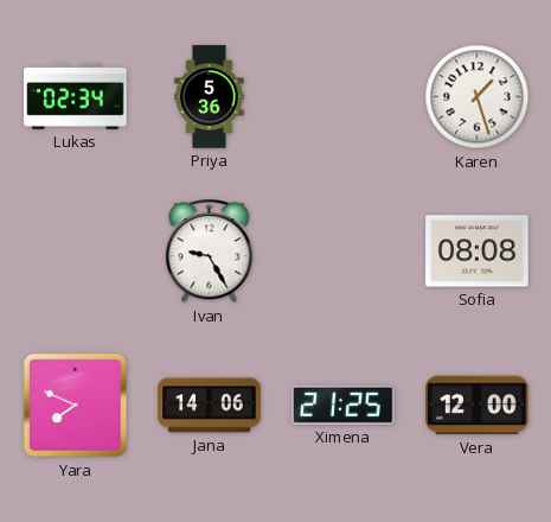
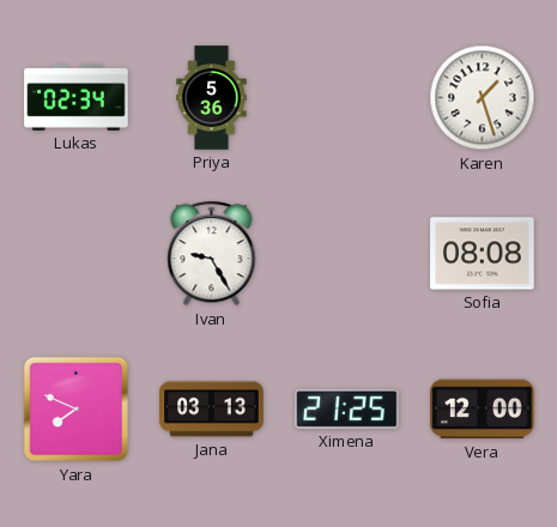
Jana: 14:06 -> 03:13
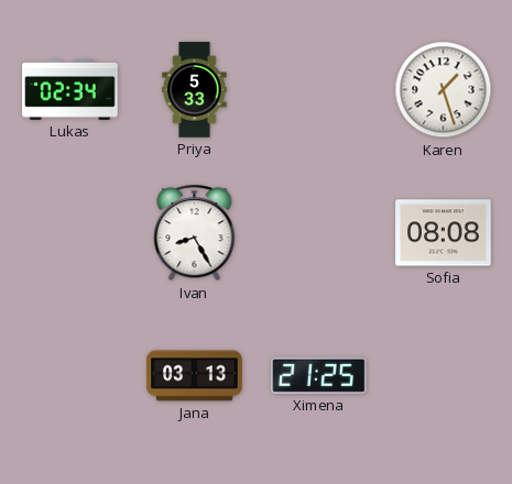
Priya: 5:36 -> 5:33
Ivan: 9:25 -> 8:25
Yara: 7:49 -> none
Vera: 12:00 -> none
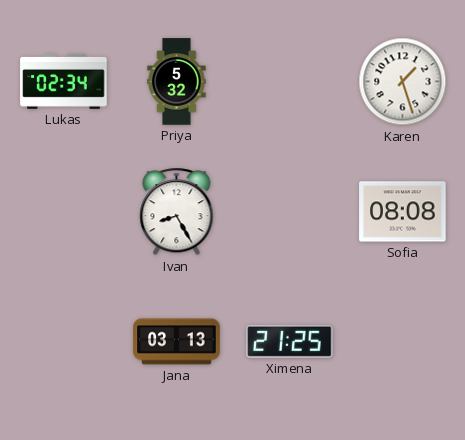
Priya: 5:33 -> 5:32
